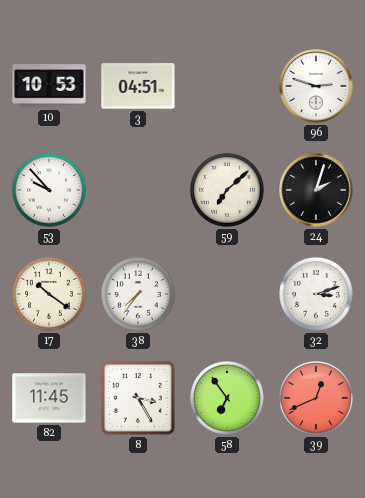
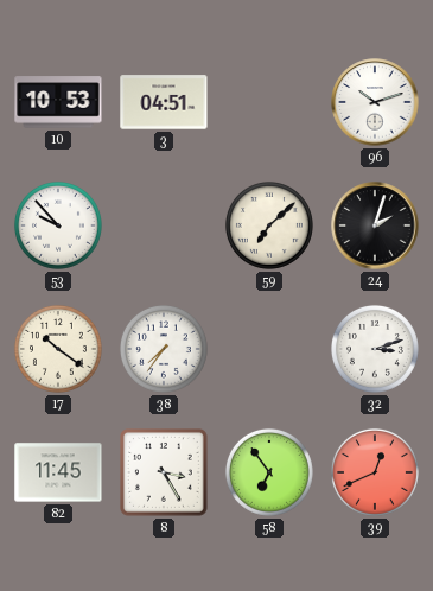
96: 2:48 -> 10:12
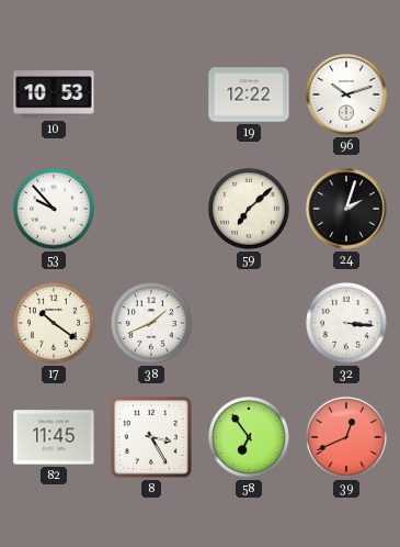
3: 04:51 -> none
19: none -> 12:22
38: 7:36 -> 1:41
32: 3:12 -> 3:16
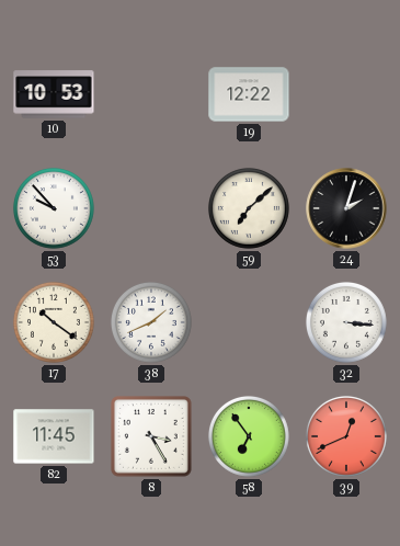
96: 10:12 -> none
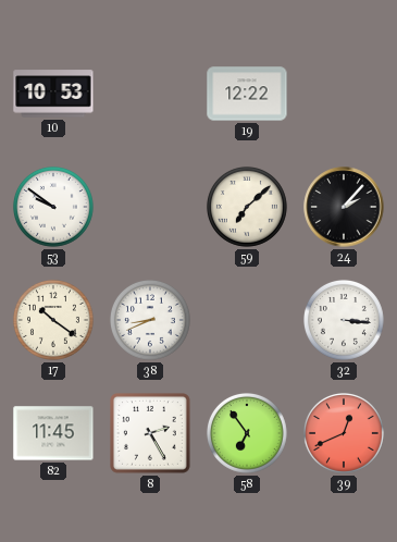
53: 9:53 -> 9:51
24: 2:03 -> 2:07
38: 1:41 -> 8:41
8: 3:25 -> 2:25
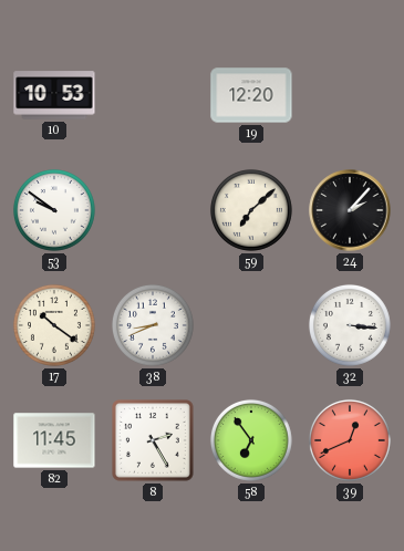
19: 12:22 -> 12:20
